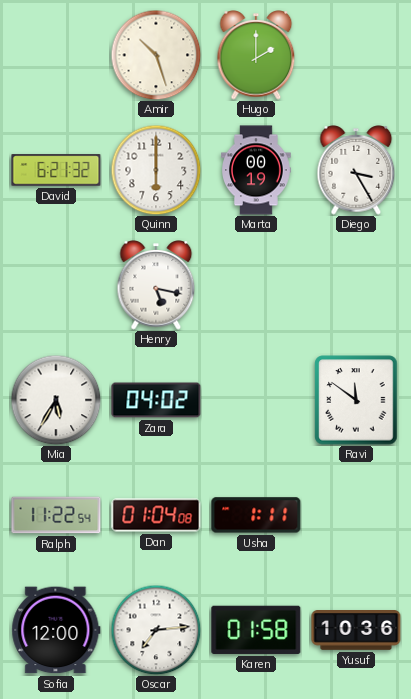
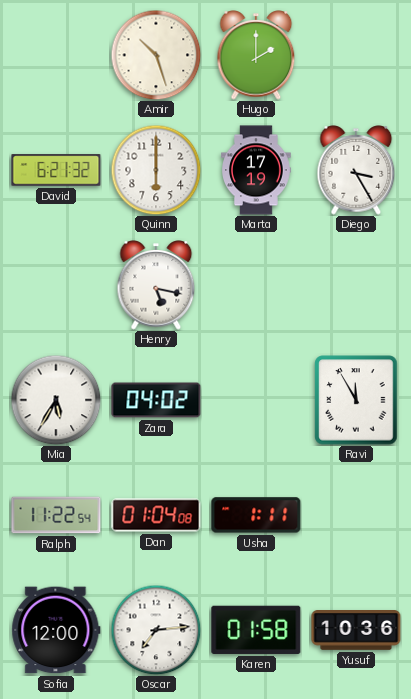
Marta: 00:19 -> 17:19
Ravi: 11:51 -> 11:55
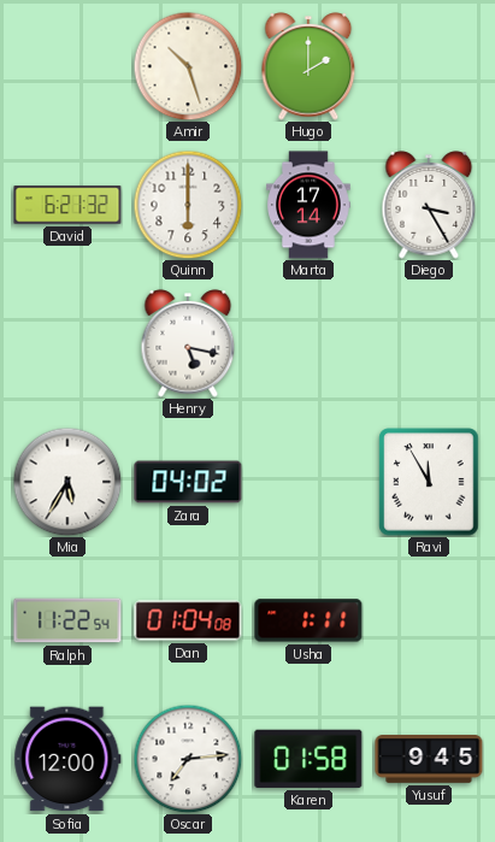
Marta: 17:19 -> 17:14
Yusuf: 10:36 -> 9:45
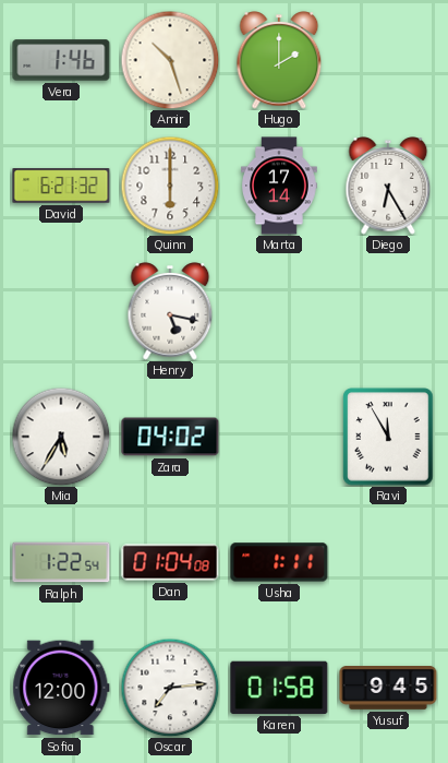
Vera: none -> 1:46
Diego: 3:25 -> 6:25
Ralph: 11:22 -> 1:22
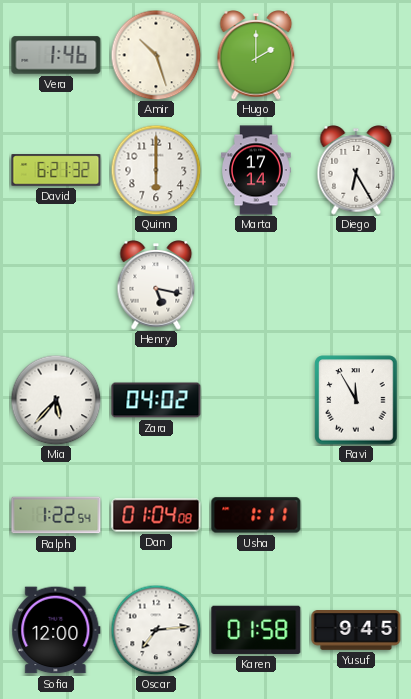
Mia: 5:35 -> 5:37
